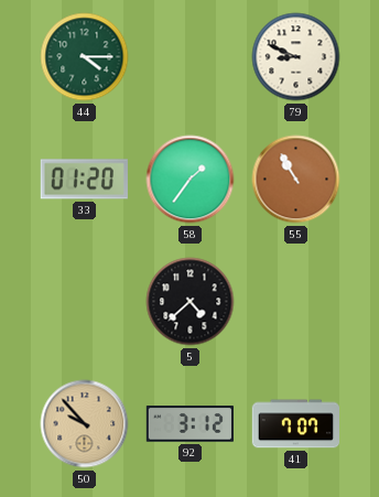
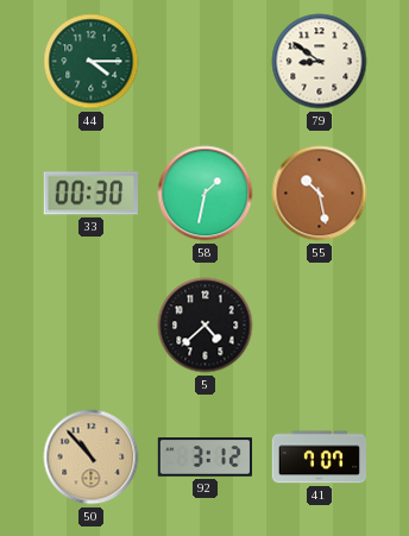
79: 8:49 -> 8:51
33: 01:20 -> 00:30
58: 1:36 -> 1:32
55: 10:55 -> 10:28
50: 9:53 -> 10:53
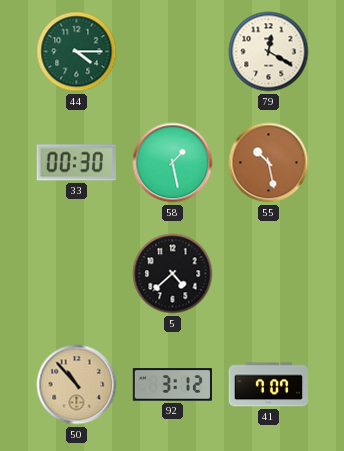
79: 8:51 -> 12:20
58: 1:32 -> 1:28
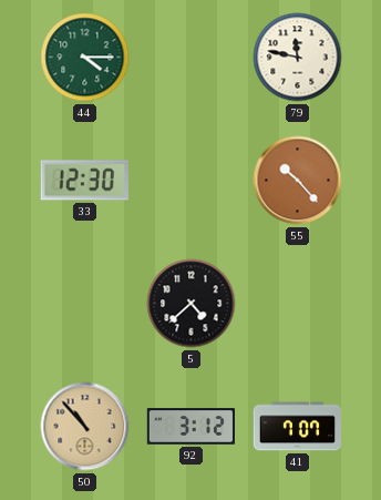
79: 12:20 -> 11:47
33: 00:30 -> 12:30
58: 1:28 -> none
55: 10:28 -> 10:23
